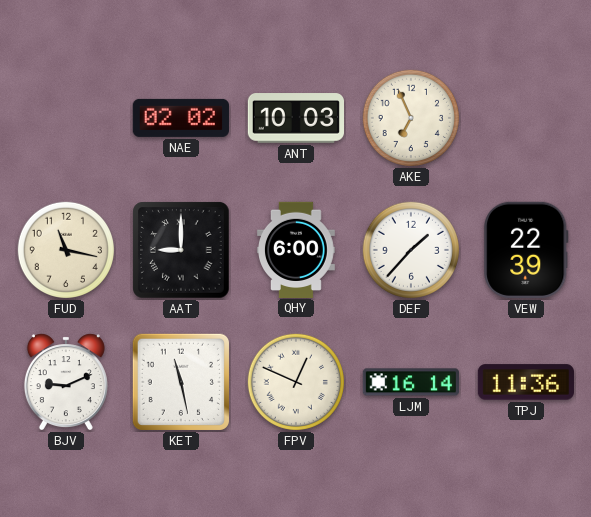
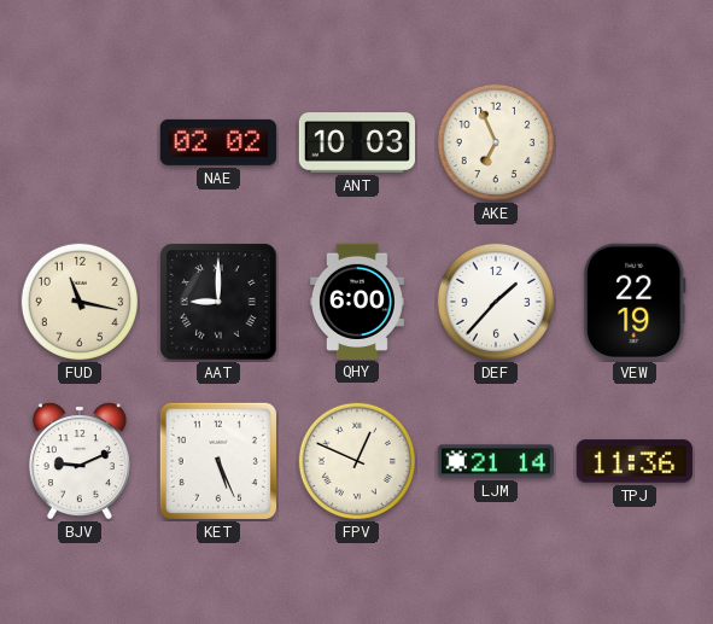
VEW: 22:39 -> 22:19
KET: 11:28 -> 5:26
LJM: 16:14 -> 21:14
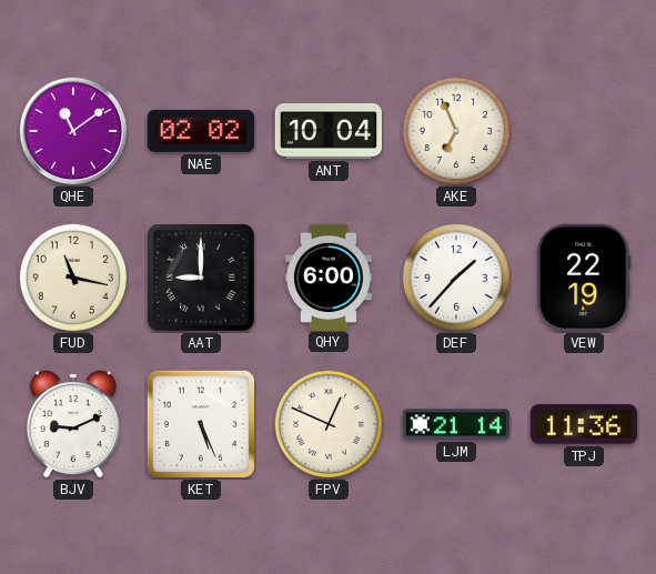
QHE: none -> 11:09
ANT: 10:03 -> 10:04
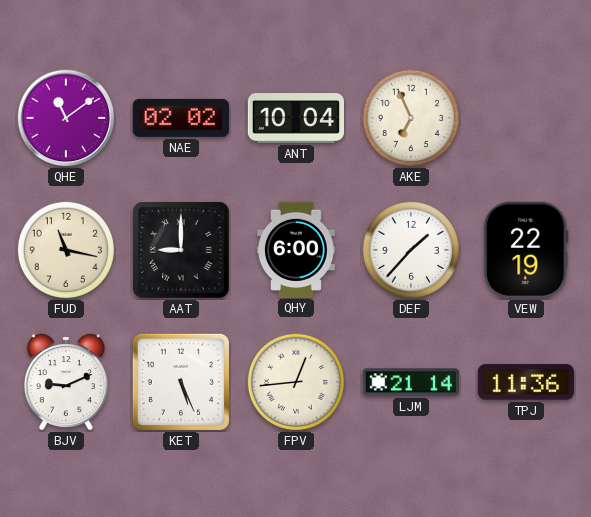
FPV: 12:49 -> 12:44
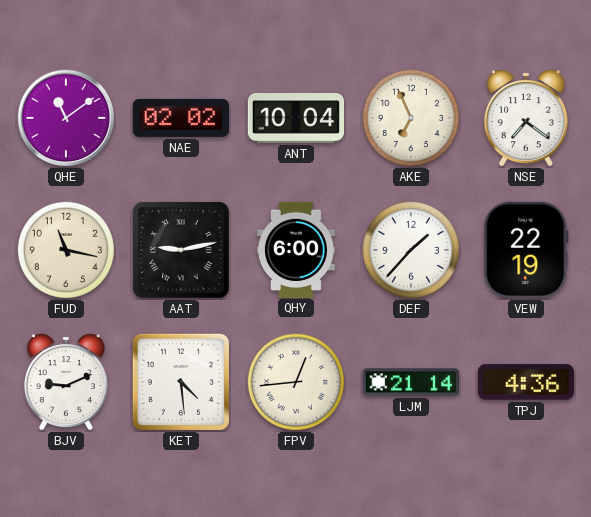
NSE: none -> 7:21
AAT: 9:00 -> 9:13
KET: 5:26 -> 4:29
TPJ: 11:36 -> 4:36
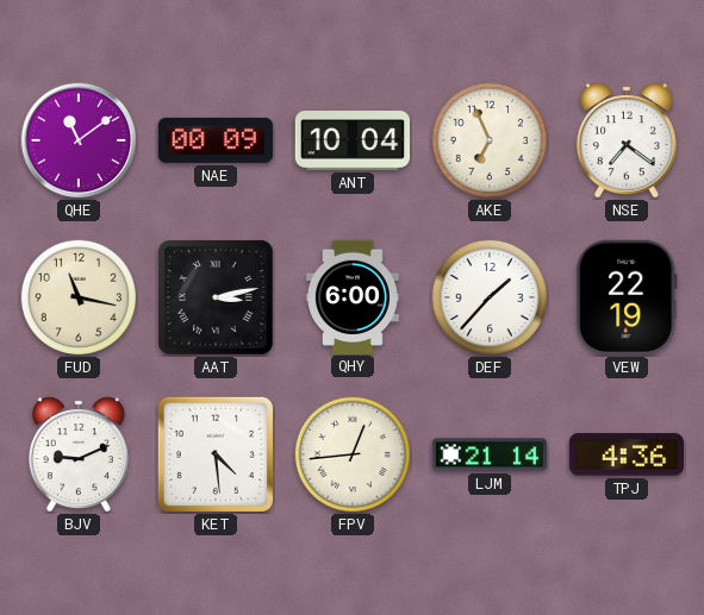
NAE: 02:02 -> 00:09
AAT: 9:13 -> 3:13
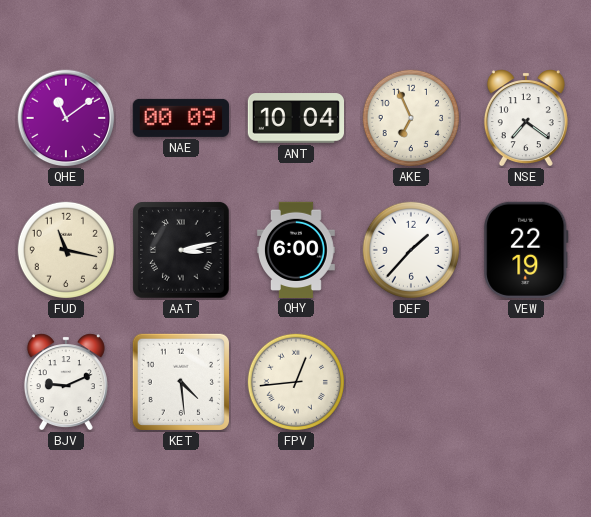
LJM: 21:14 -> none
TPJ: 4:36 -> none
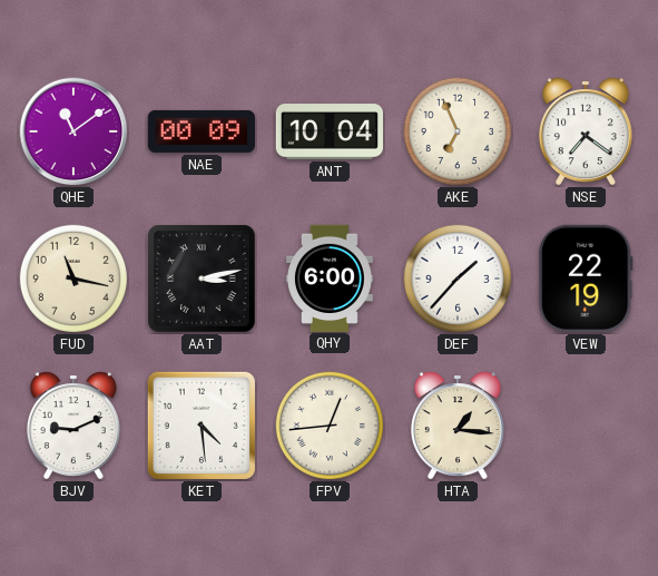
HTA: none -> 1:16
